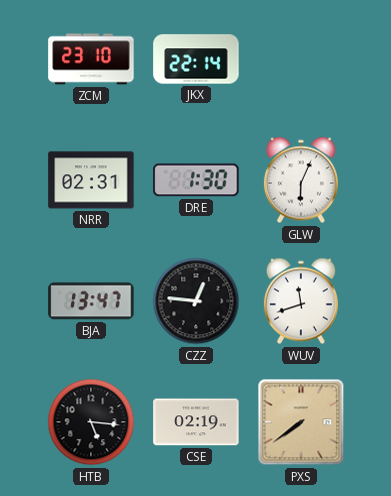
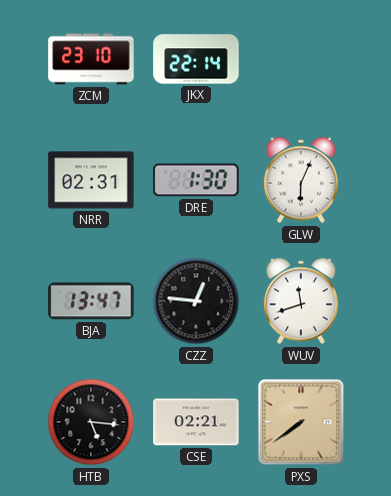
CSE: 02:19 -> 02:21
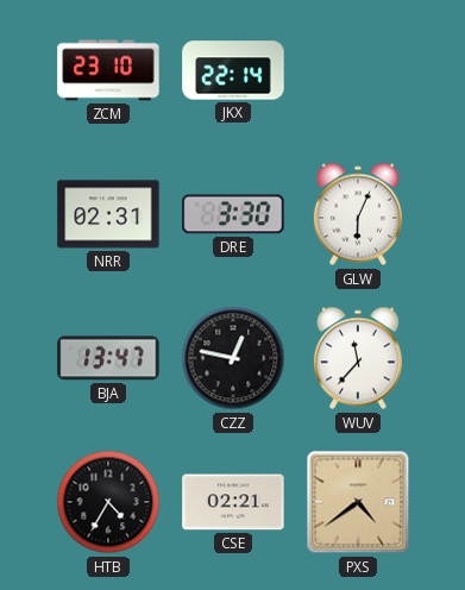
DRE: 1:30 -> 3:30
CZZ: 12:46 -> 12:47
WUV: 11:42 -> 11:37
HTB: 5:16 -> 4:35
PXS: 7:39 -> 4:39
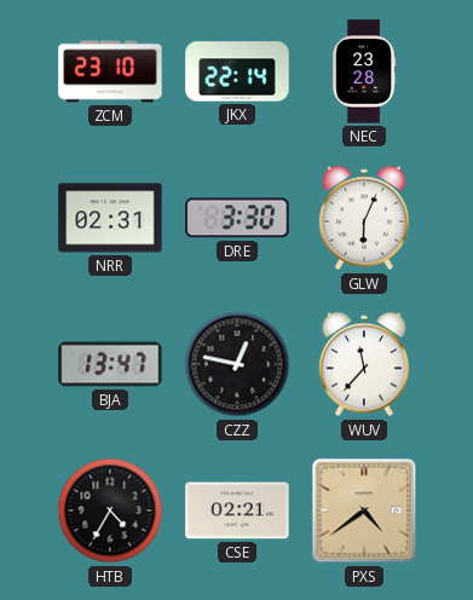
NEC: none -> 23:28
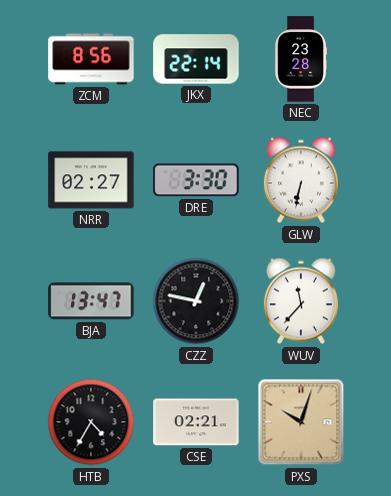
ZCM: 23:10 -> 8:56
NRR: 02:31 -> 02:27
GLW: 6:04 -> 6:32
PXS: 4:39 -> 10:03
